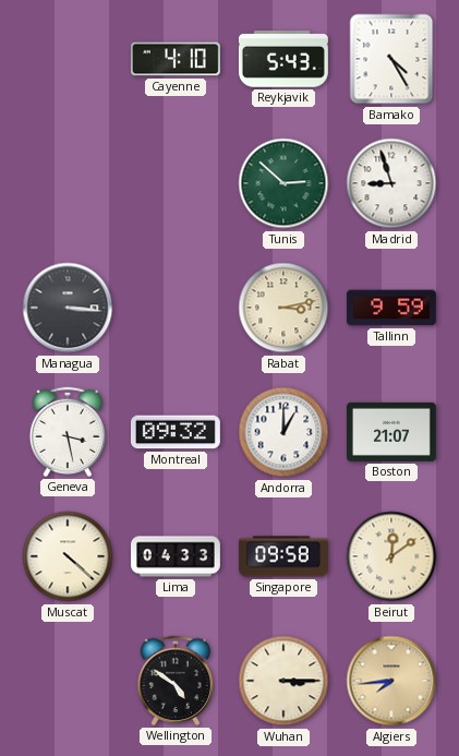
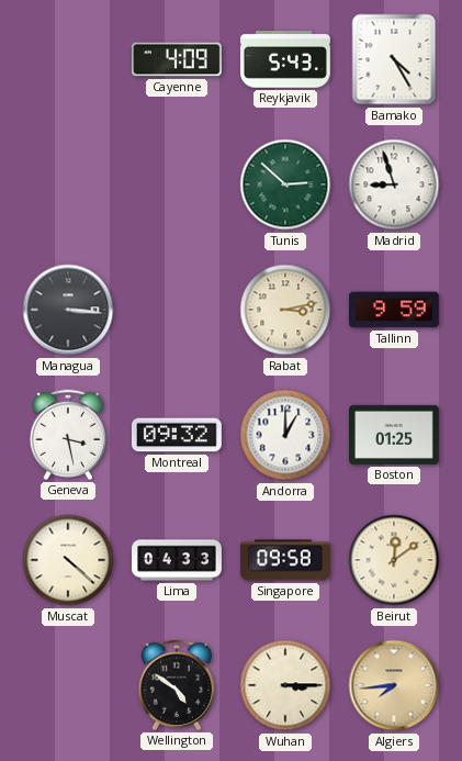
Cayenne: 4:10 -> 4:09
Boston: 21:07 -> 01:25
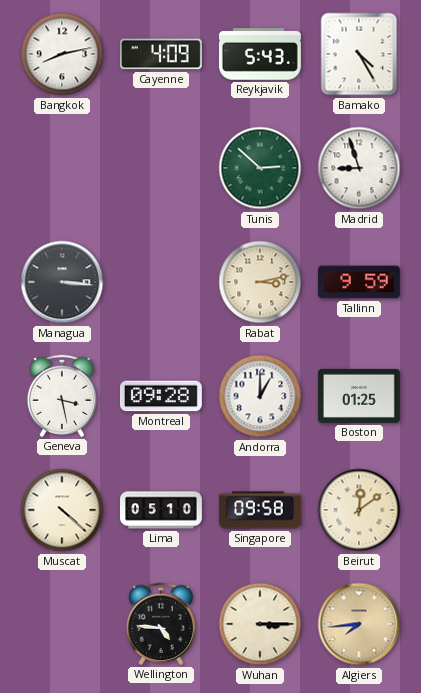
Bangkok: none -> 8:13
Montreal: 09:32 -> 09:28
Lima: 04:33 -> 05:10
Wellington: 4:51 -> 4:46
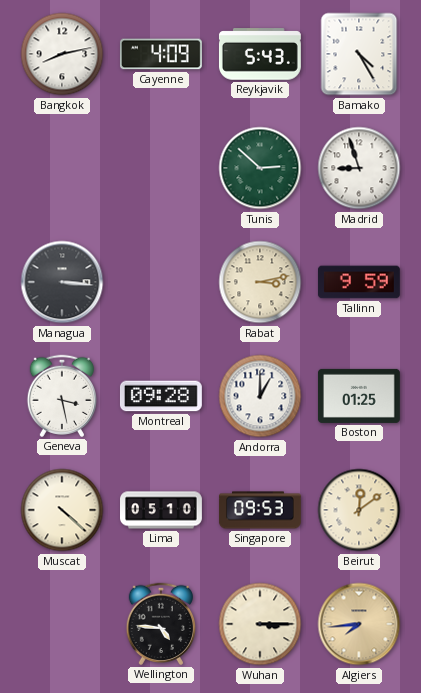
Singapore: 09:58 -> 09:53
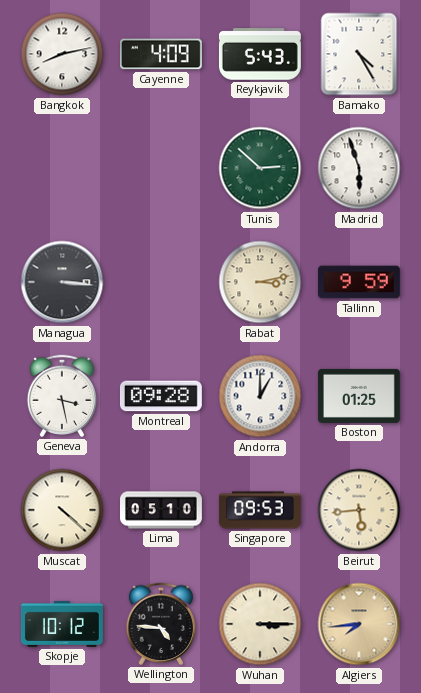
Madrid: 8:57 -> 5:57
Beirut: 12:09 -> 5:44
Skopje: none -> 10:12
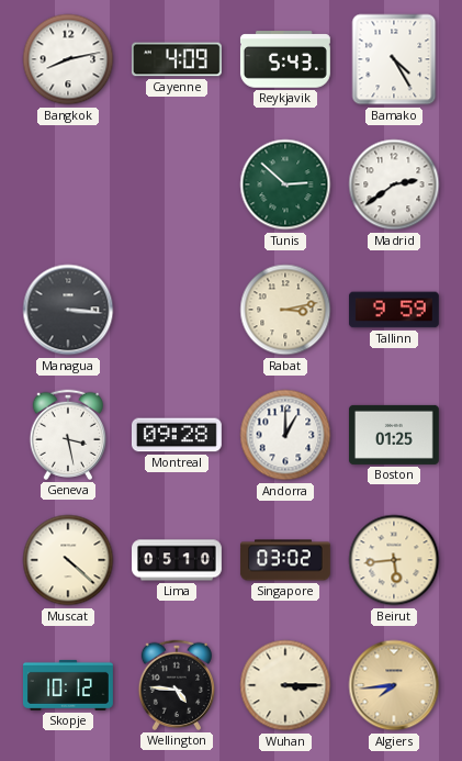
Madrid: 5:57 -> 2:39
Singapore: 09:53 -> 03:02
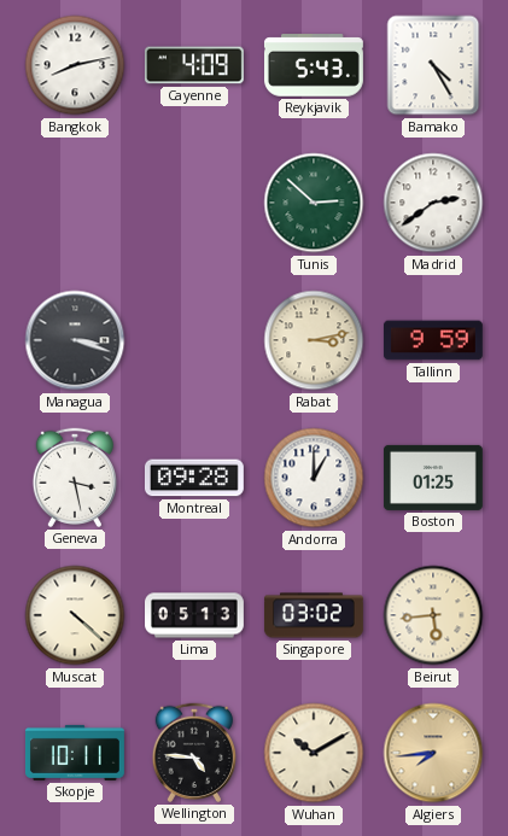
Managua: 3:16 -> 3:18
Lima: 05:10 -> 05:13
Skopje: 10:12 -> 10:11
Wuhan: 3:15 -> 10:10
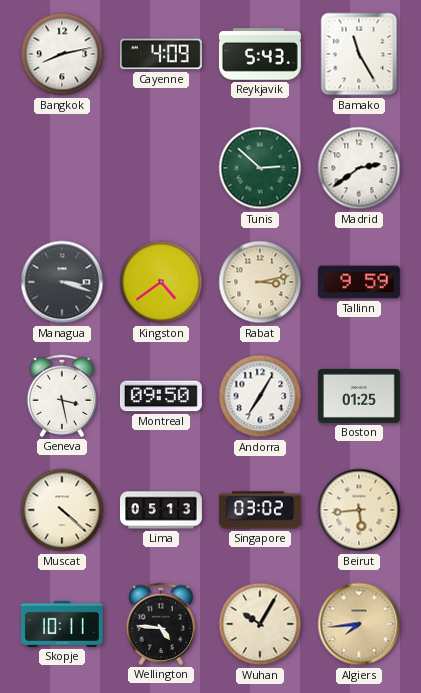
Bamako: 4:25 -> 11:25
Kingston: none -> 4:39
Montreal: 09:28 -> 09:50
Andorra: 1:00 -> 7:05
Wuhan: 10:10 -> 10:05
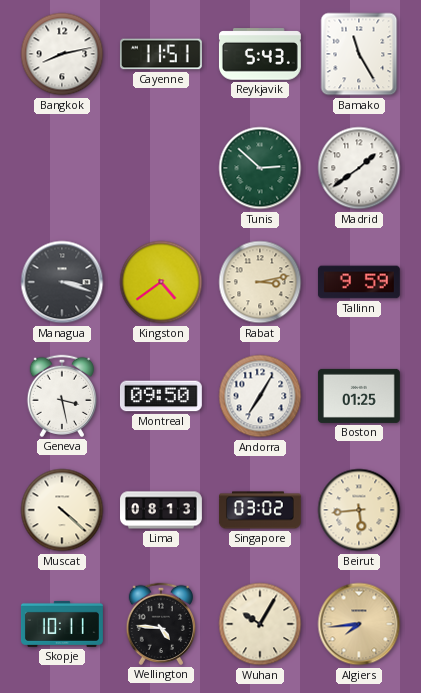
Cayenne: 4:09 -> 11:51
Madrid: 2:39 -> 1:39
Lima: 05:13 -> 08:13
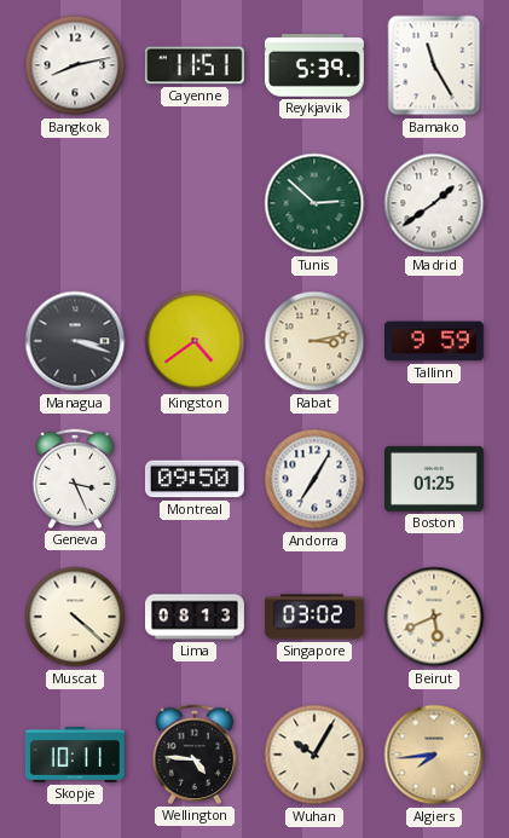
Reykjavik: 5:43 -> 5:39
Geneva: 3:28 -> 3:26
Beirut: 5:44 -> 5:41
